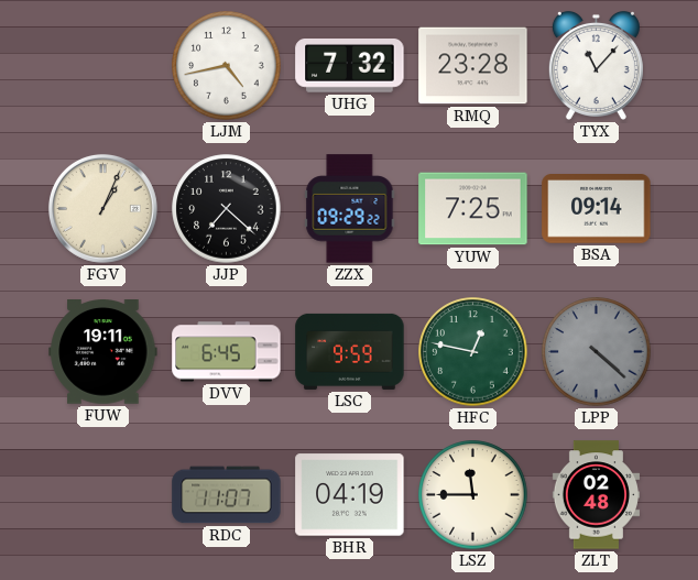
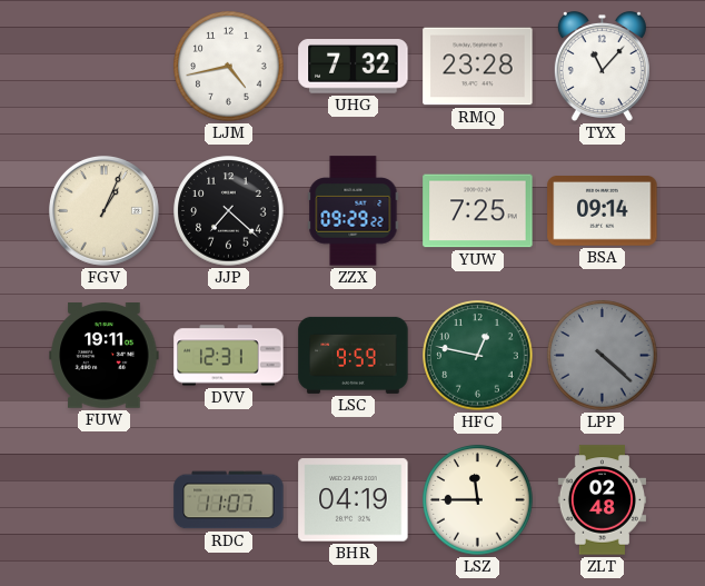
DVV: 6:45 -> 12:31
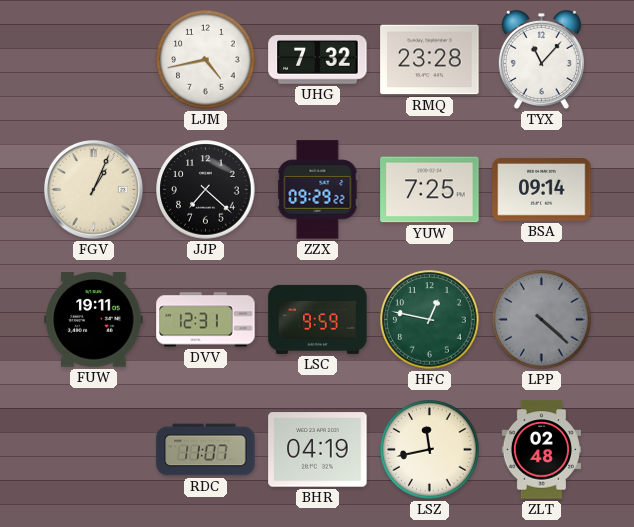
LSZ: 11:45 -> 11:43
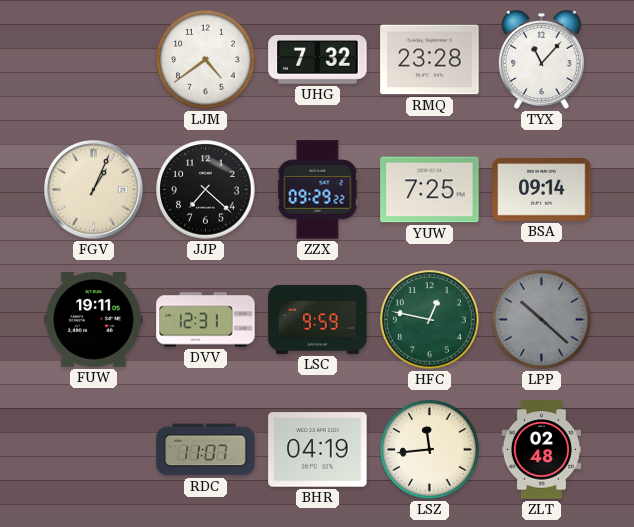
LJM: 4:43 -> 4:39
LPP: 4:22 -> 10:22
LSZ: 11:43 -> 11:44
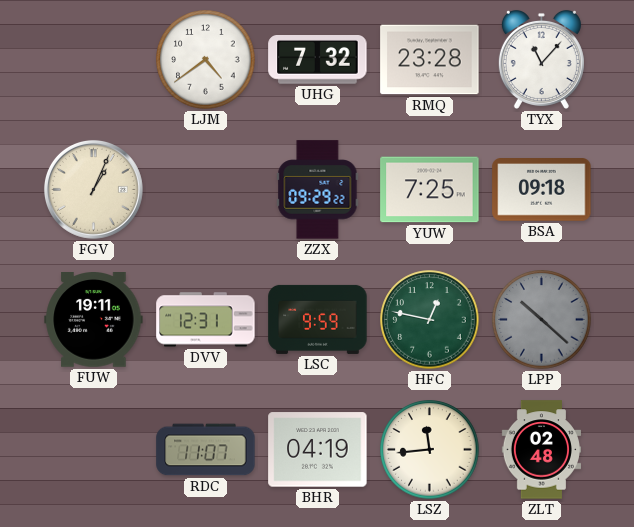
JJP: 7:22 -> none
BSA: 09:14 -> 09:18
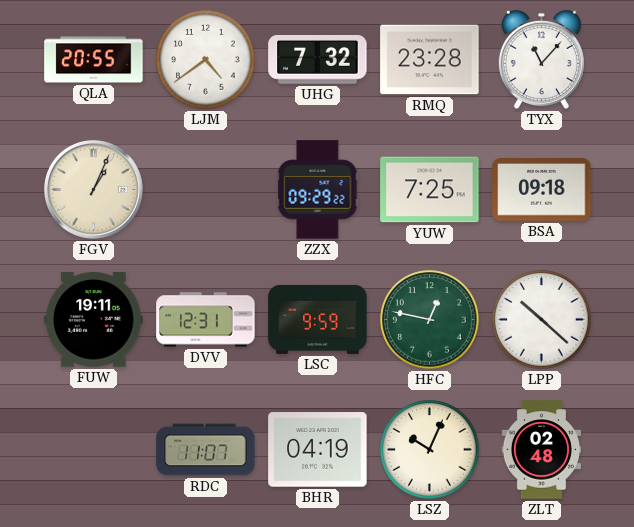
QLA: none -> 20:55
LPP dial: grey -> white
LSZ: 11:44 -> 10:04
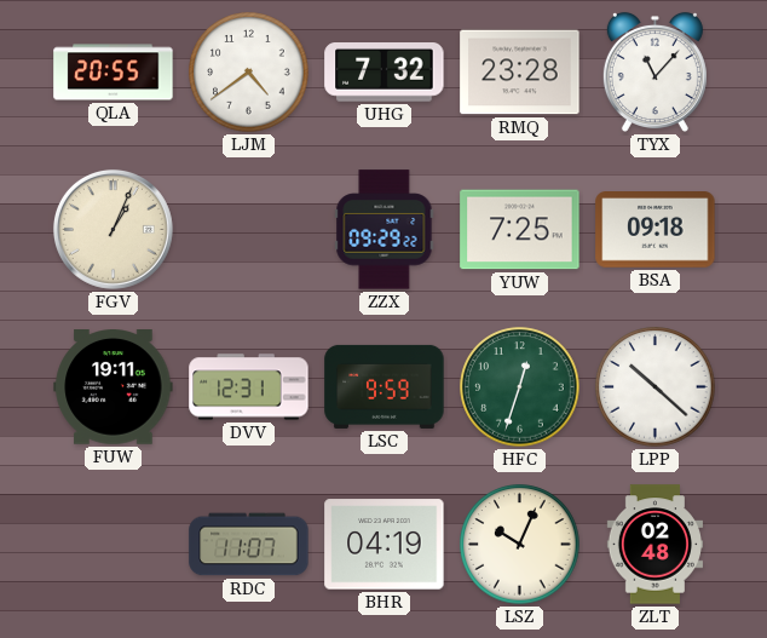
HFC: 12:47 -> 12:33
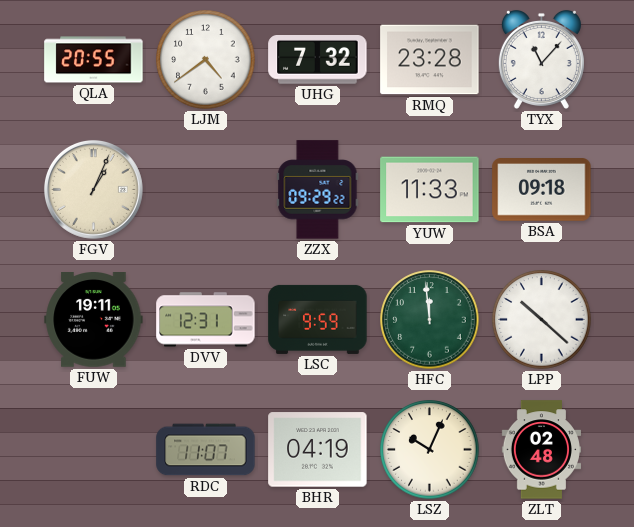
YUW: 7:25 -> 11:33
HFC: 12:33 -> 11:59
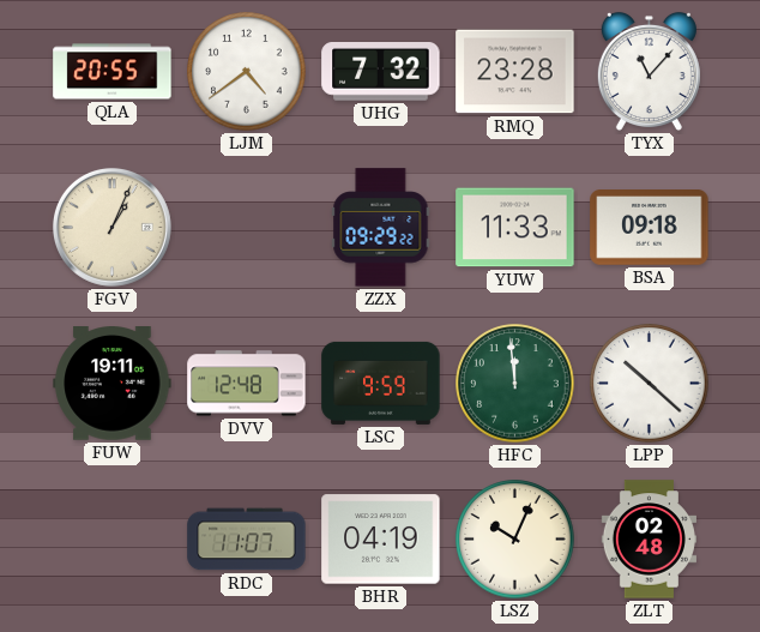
DVV: 12:31 -> 12:48
